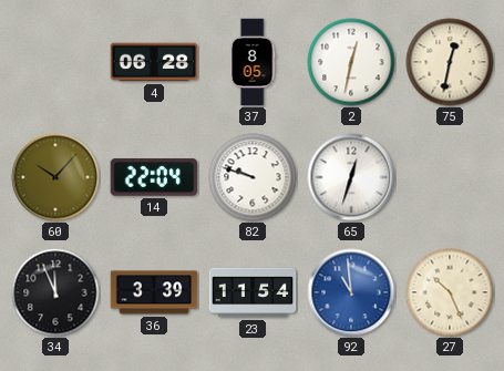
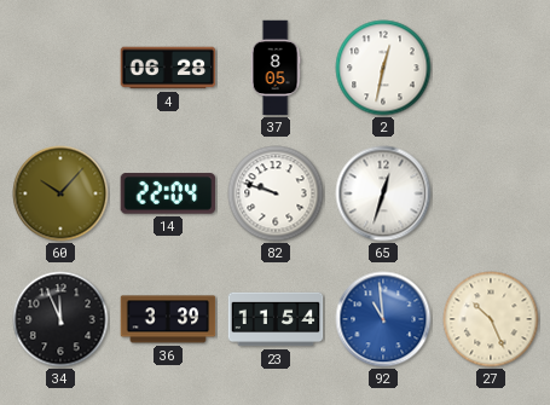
75: 12:32 -> none
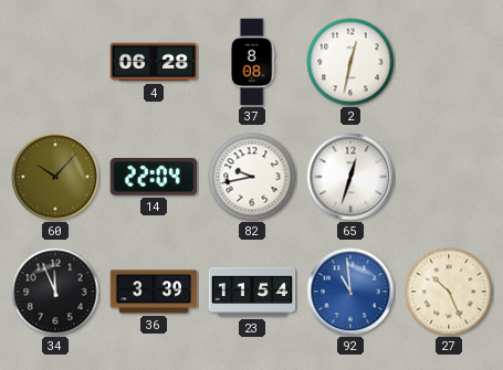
37: 8:05 -> 8:08
82: 9:48 -> 9:43
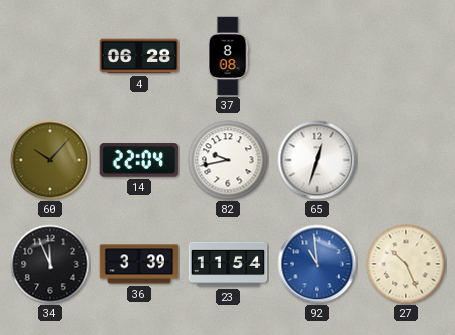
2: 12:32 -> none
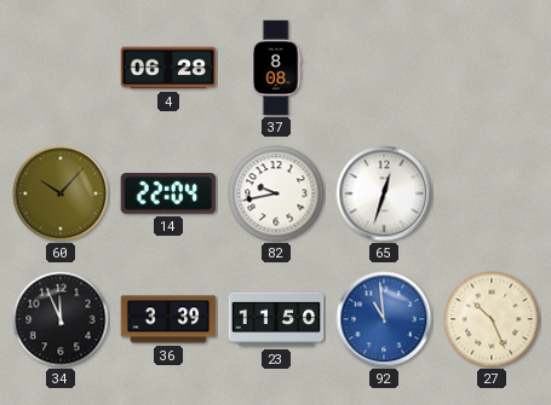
23: 11:54 -> 11:50
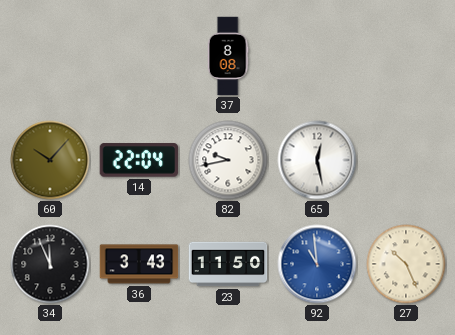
4: 06:28 -> none
65: 12:33 -> 12:28
36: 3:39 -> 3:43
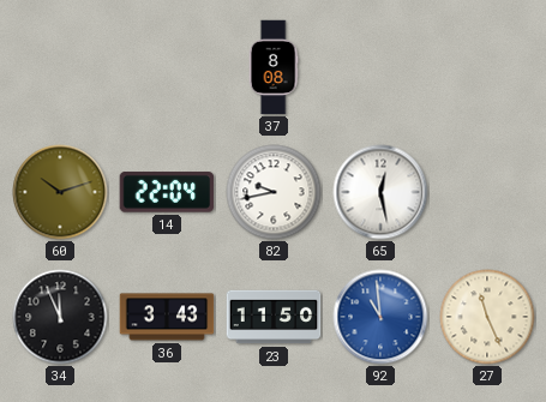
60: 10:07 -> 10:12
27: 10:26 -> 11:26
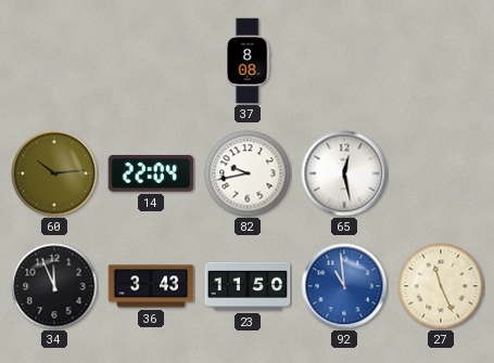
60: 10:12 -> 10:14
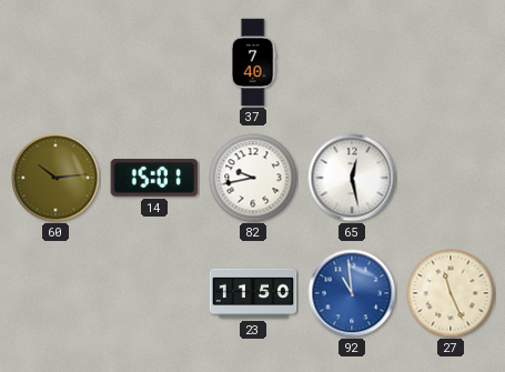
37: 8:08 -> 7:40
14: 22:04 -> 15:01
34: 11:56 -> none
36: 3:43 -> none
